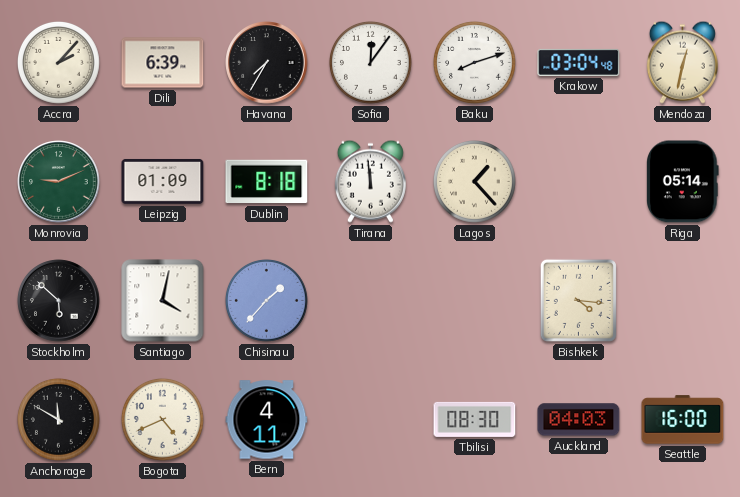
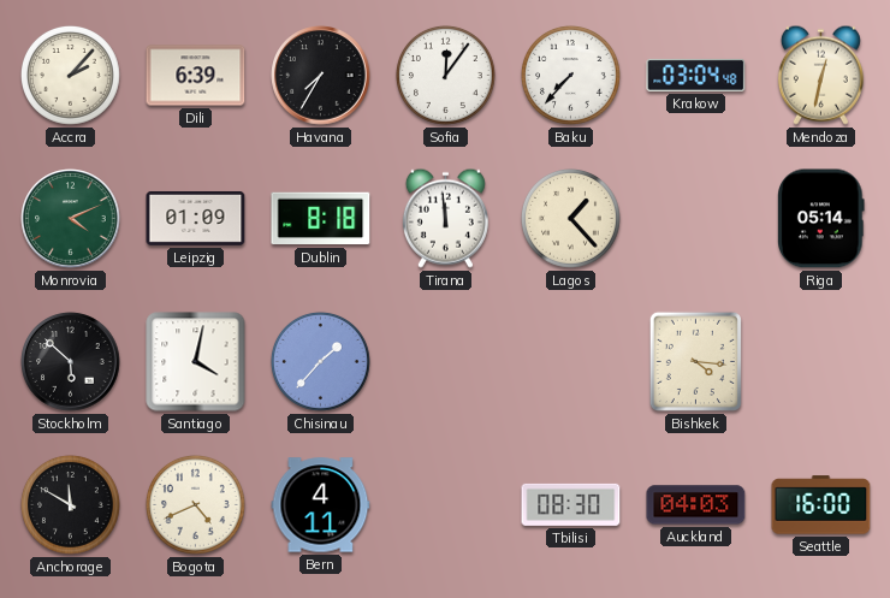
Baku: 8:12 -> 7:37
Monrovia: 9:11 -> 4:11
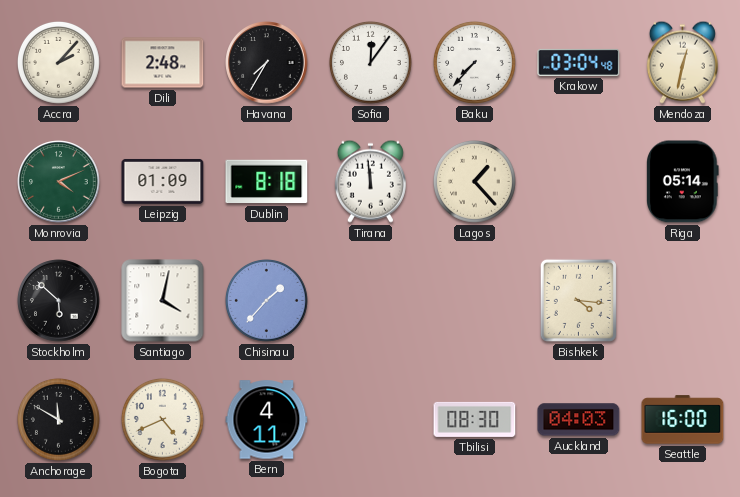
Dili: 6:39 -> 2:48
